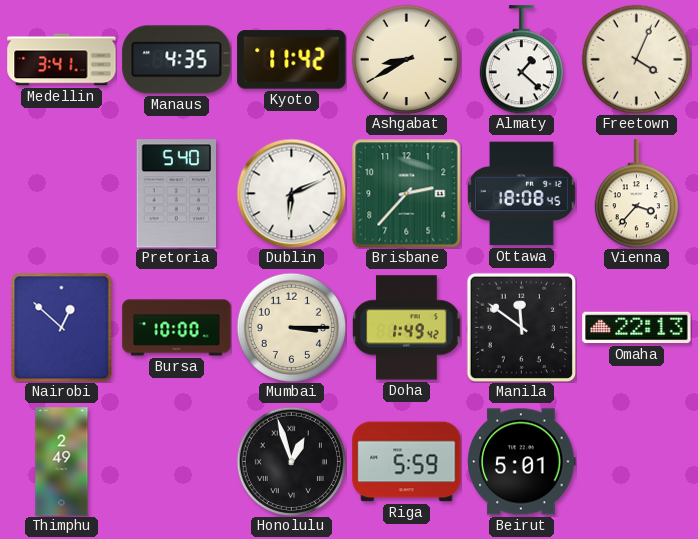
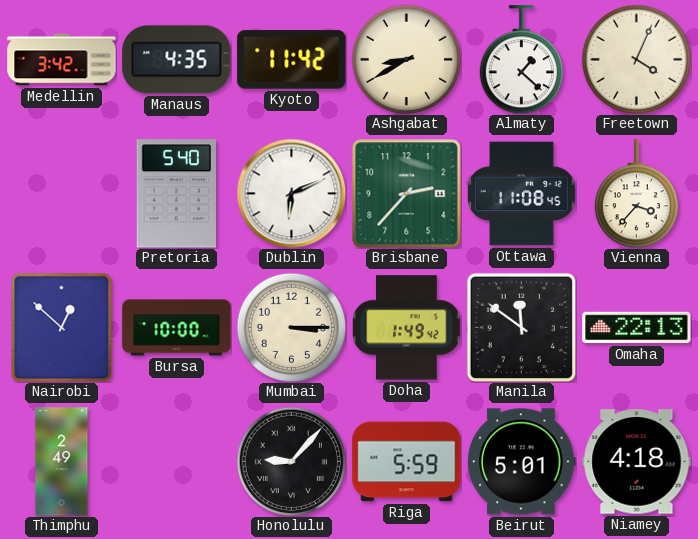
Medellin: 3:41 -> 3:42
Ottawa: 18:08 -> 11:08
Honolulu: 12:57 -> 9:07
Niamey: none -> 4:18
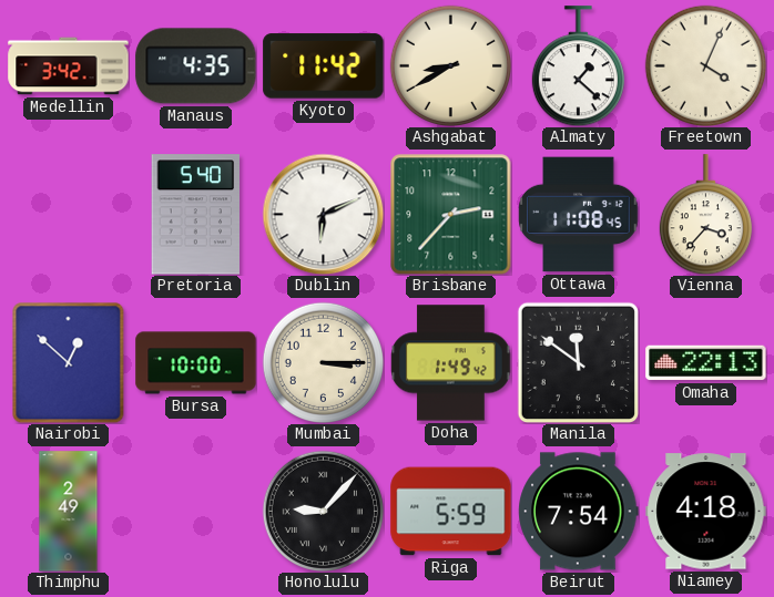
Beirut: 5:01 -> 7:54
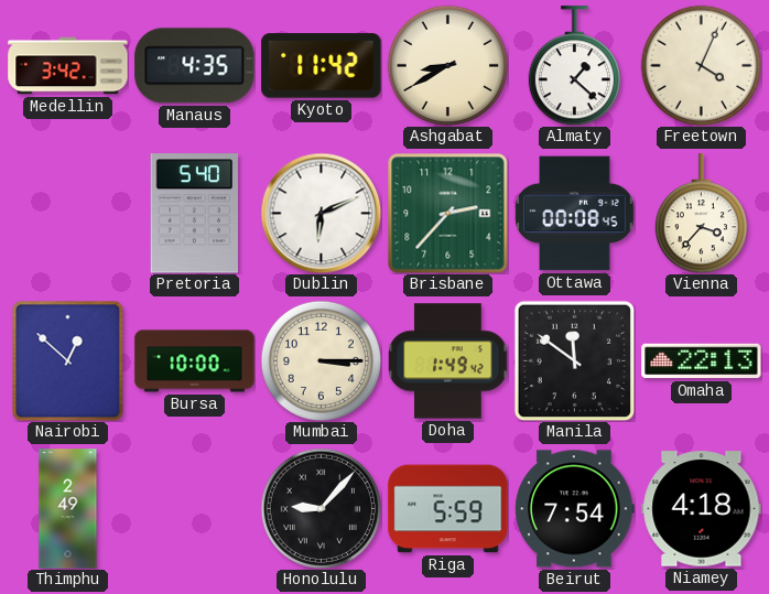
Ottawa: 11:08 -> 00:08
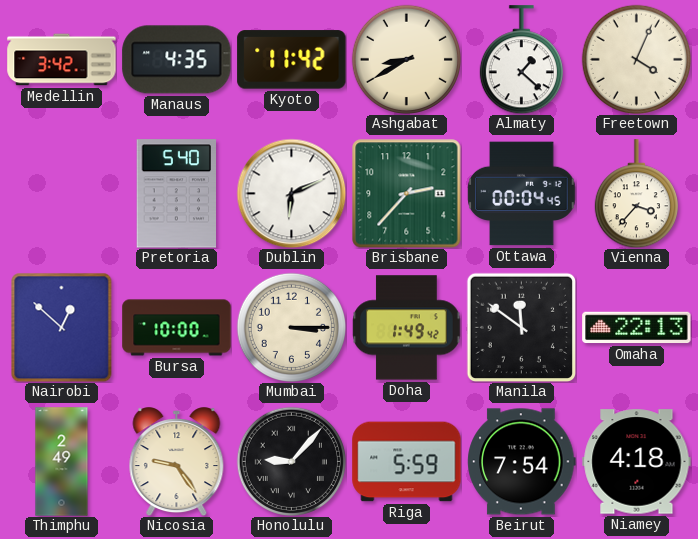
Ottawa: 00:08 -> 00:04
Nicosia: none -> 9:24
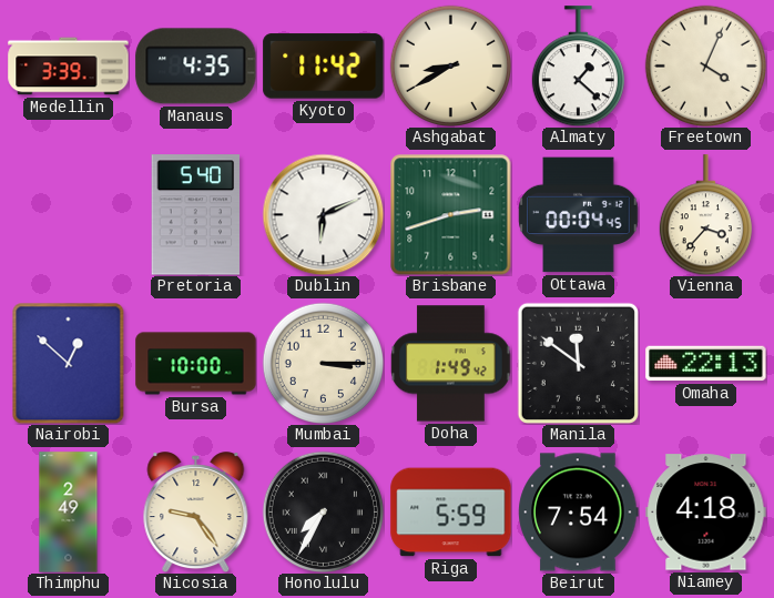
Medellin: 3:42 -> 3:39
Brisbane: 2:37 -> 2:42
Honolulu: 9:07 -> 7:35
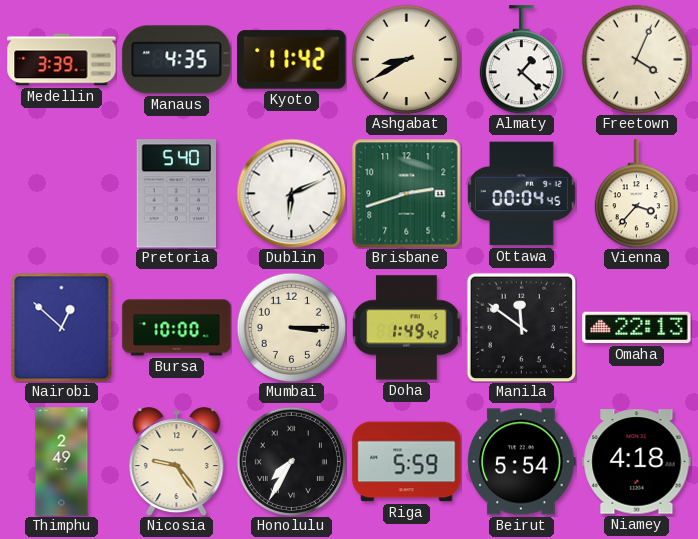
Beirut: 7:54 -> 5:54
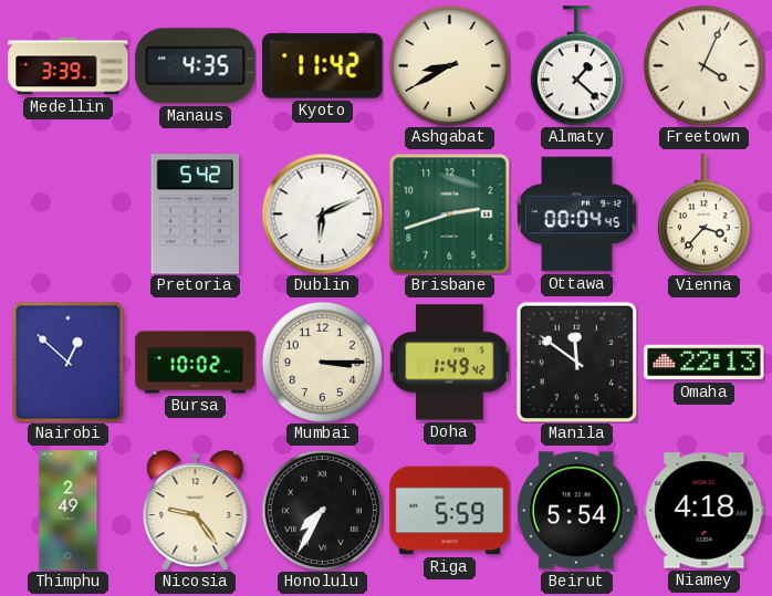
Pretoria: 5:40 -> 5:42
Bursa: 10:00 -> 10:02
